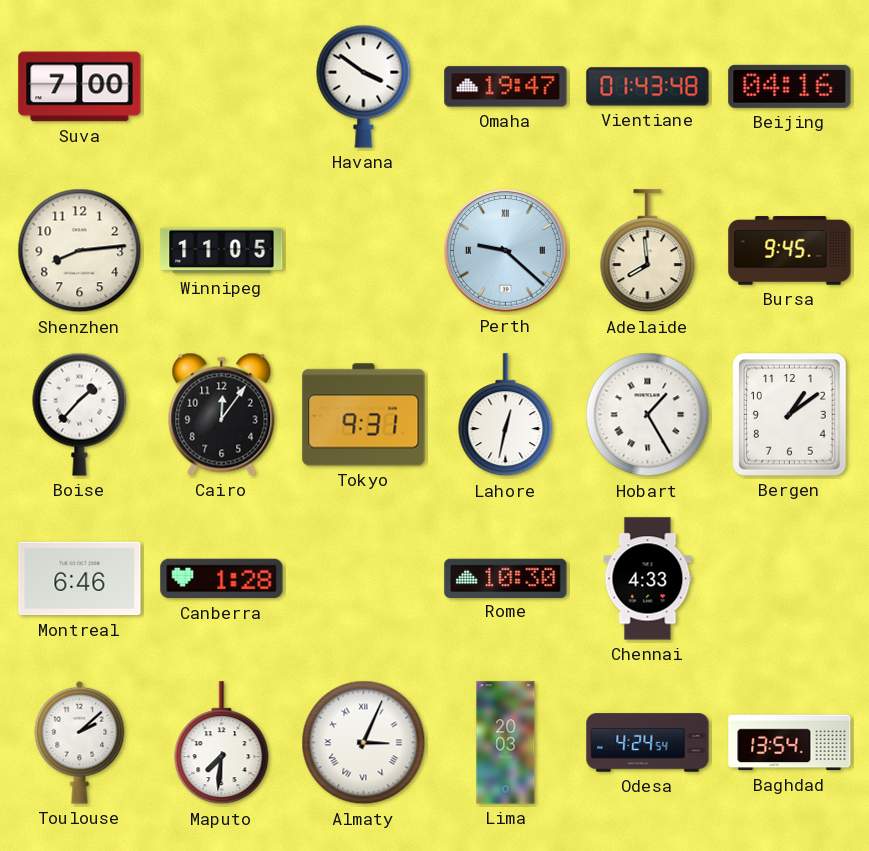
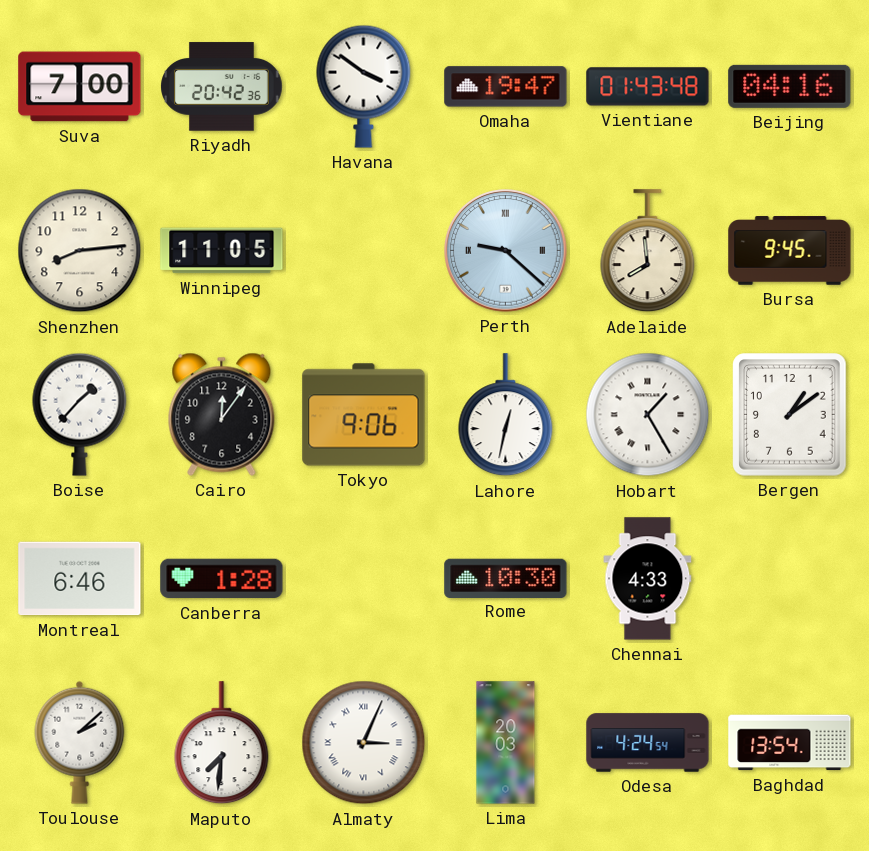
Riyadh: none -> 20:42
Tokyo: 9:31 -> 9:06
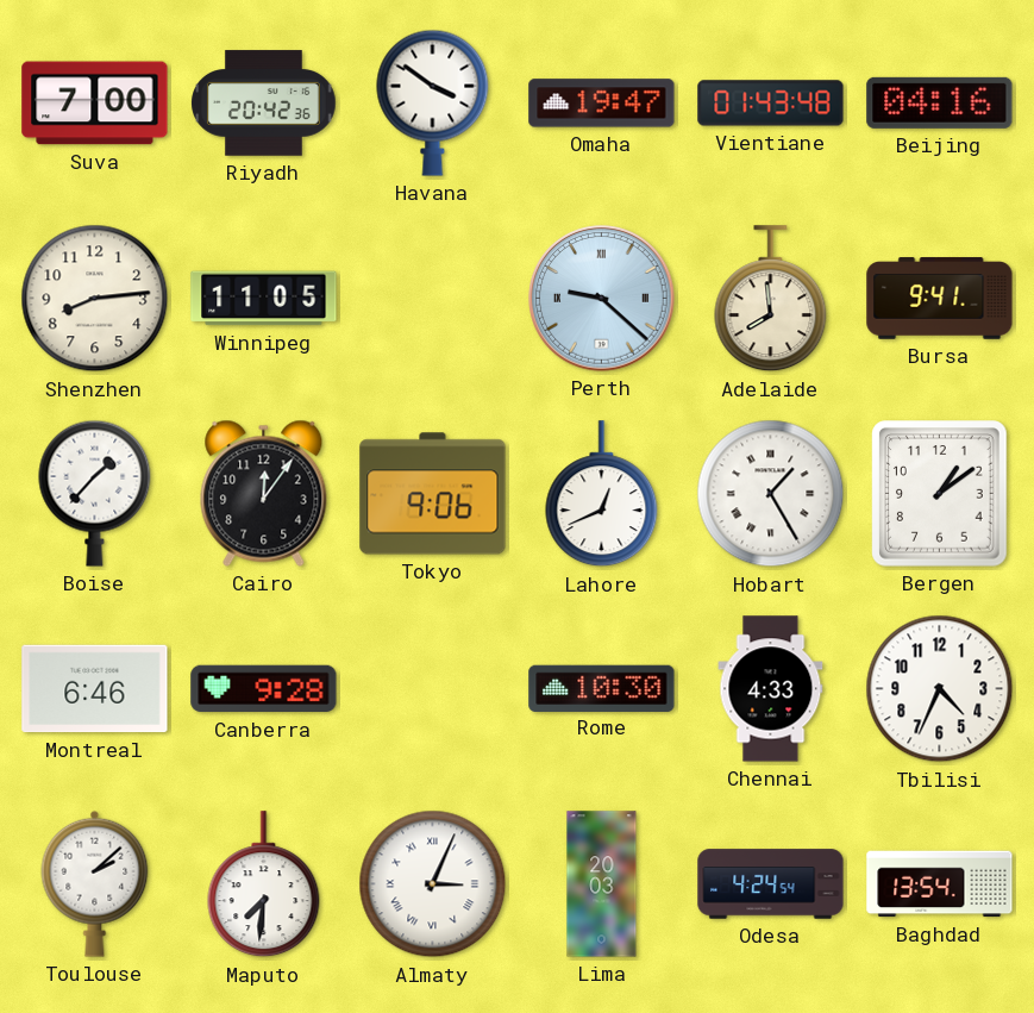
Bursa: 9:45 -> 9:41
Lahore: 12:32 -> 12:41
Canberra: 1:28 -> 9:28
Tbilisi: none -> 4:34
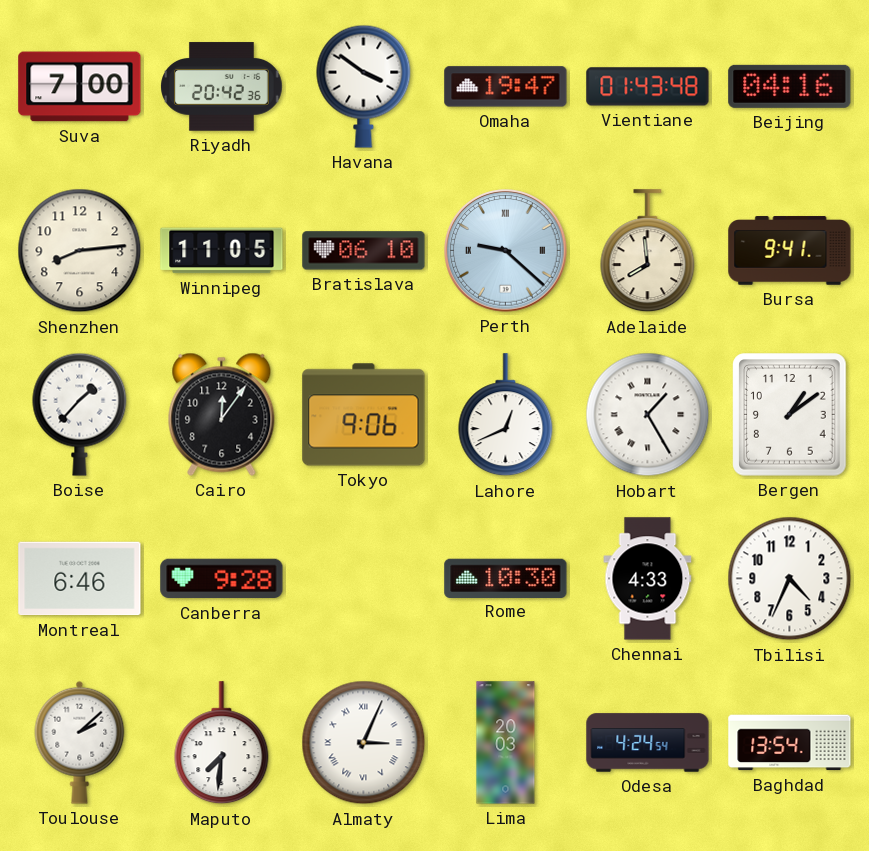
Bratislava: none -> 06:10
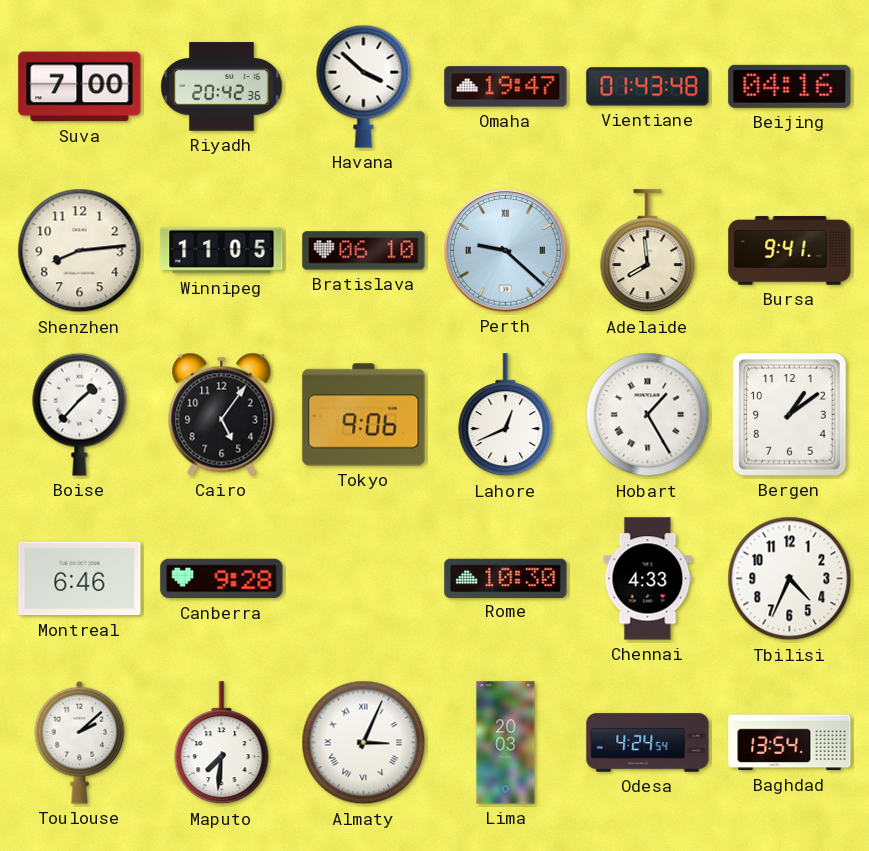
Havana: 3:51 -> 3:52
Cairo: 12:06 -> 5:06
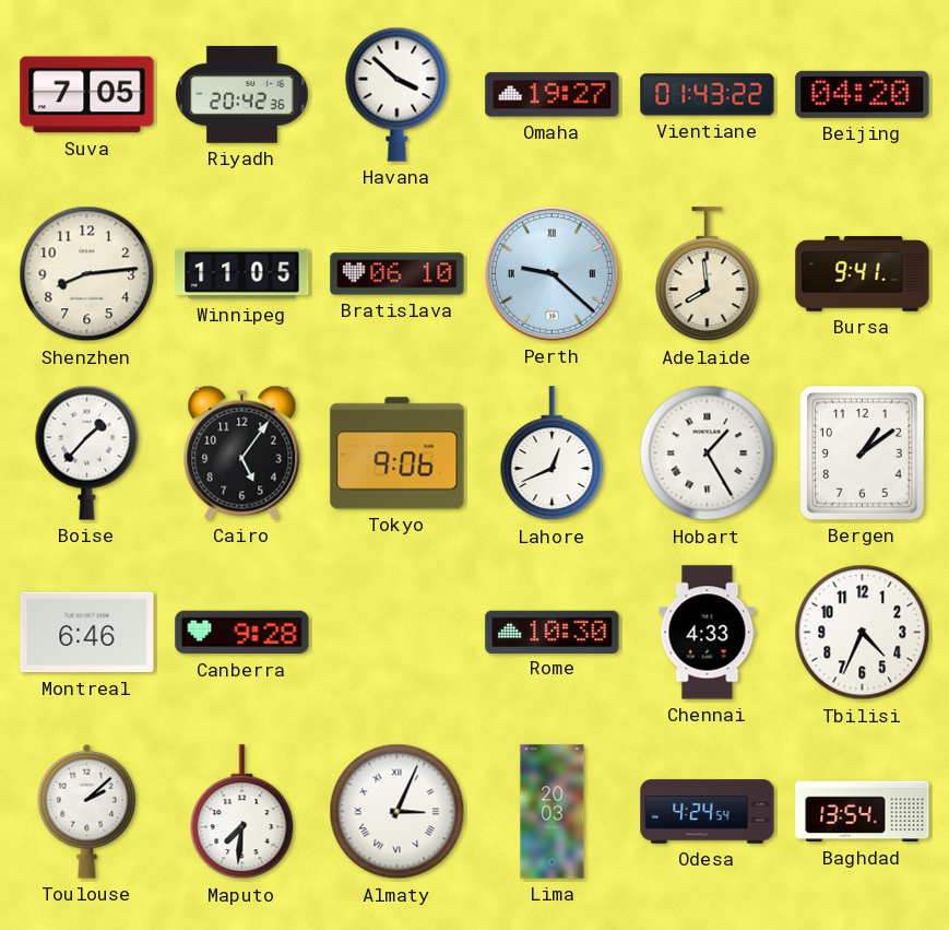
Suva: 7:00 -> 7:05
Omaha: 19:47 -> 19:27
Vientiane: 01:43:48 -> 01:43:22
Beijing: 04:16 -> 04:20
